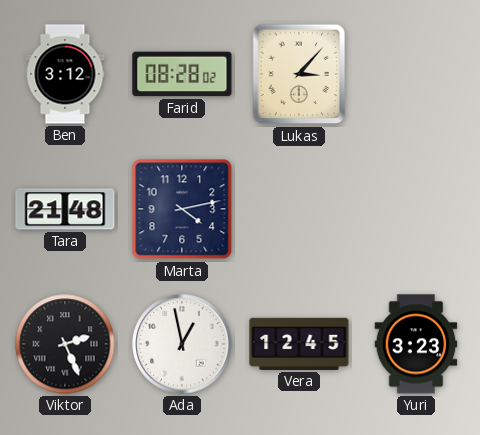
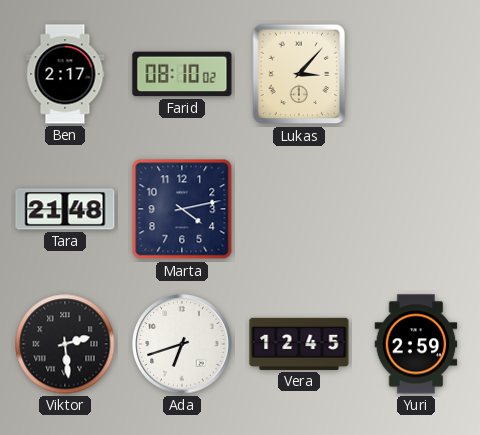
Ben: 3:12 -> 2:17
Farid: 08:28 -> 08:10
Viktor: 2:26 -> 2:29
Ada: 12:58 -> 6:42
Yuri: 3:23 -> 2:59
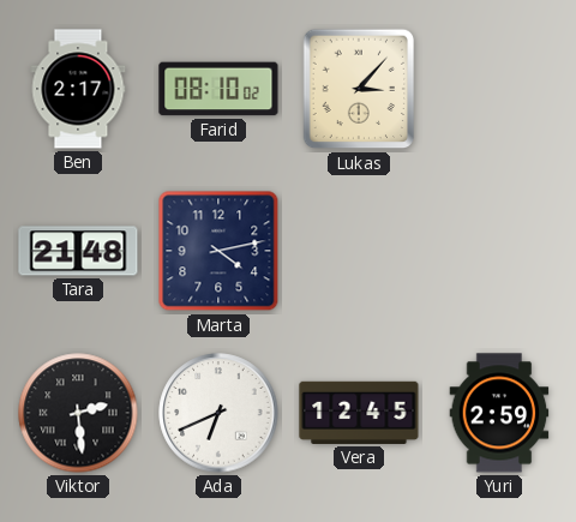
Ada: 6:42 -> 6:41
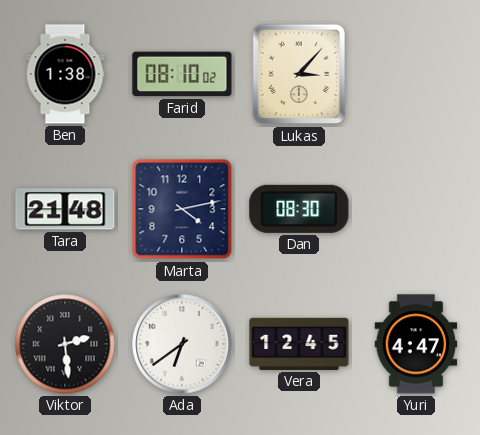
Ben: 2:17 -> 1:38
Dan: none -> 08:30
Ada: 6:41 -> 6:39
Yuri: 2:59 -> 4:47
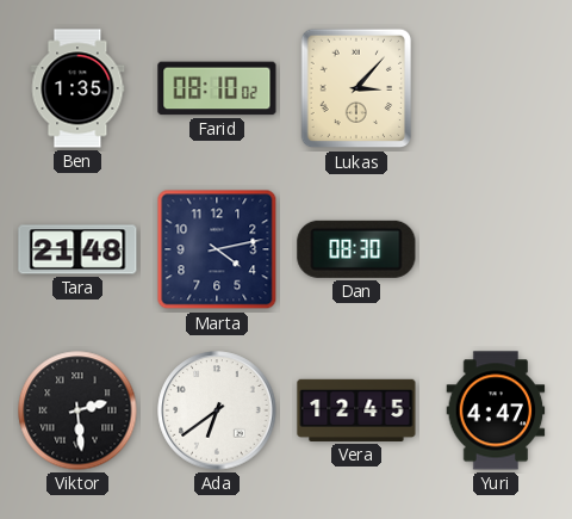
Ben: 1:38 -> 1:35
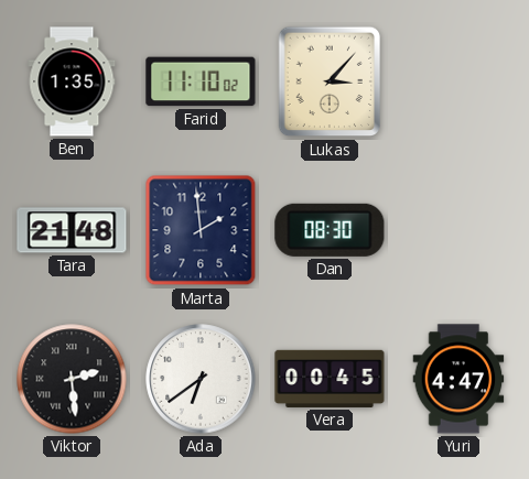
Farid: 08:10 -> 11:10
Marta: 4:13 -> 1:59
Vera: 12:45 -> 00:45
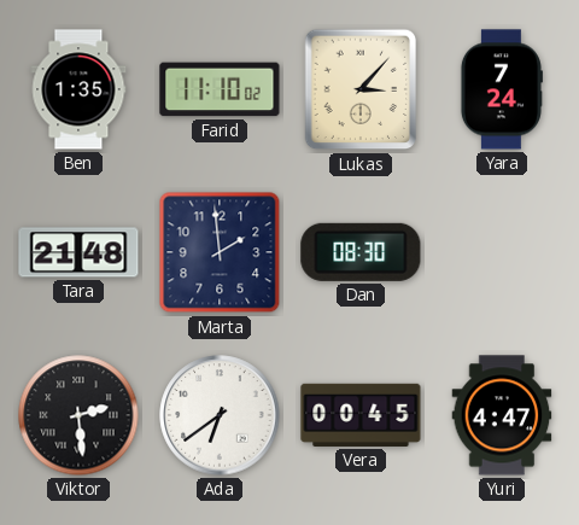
Yara: none -> 7:24
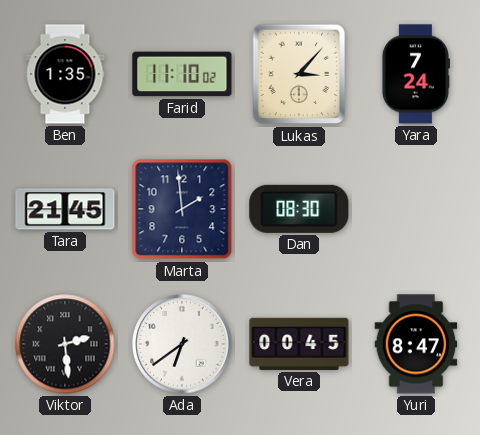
Tara: 21:48 -> 21:45
Yuri: 4:47 -> 8:47
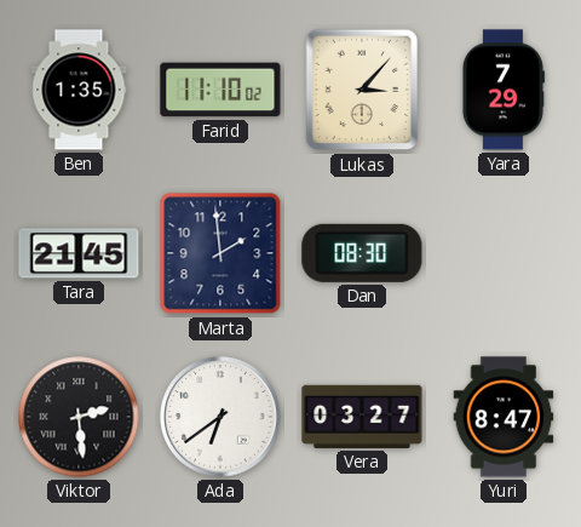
Yara: 7:24 -> 7:29
Vera: 00:45 -> 03:27
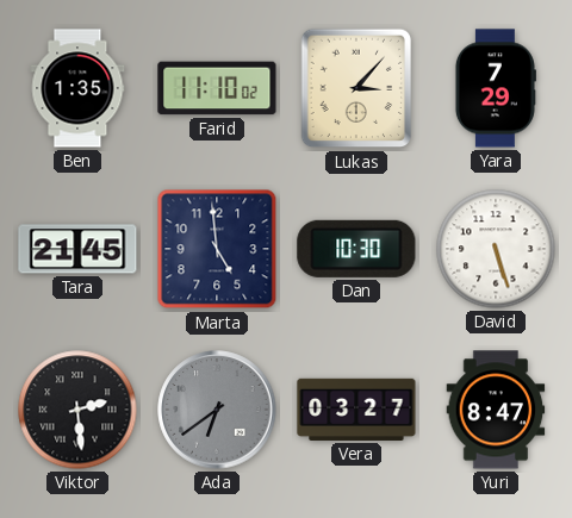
Marta: 1:59 -> 4:59
Dan: 08:30 -> 10:30
David: none -> 5:27
Ada dial: white -> grey
